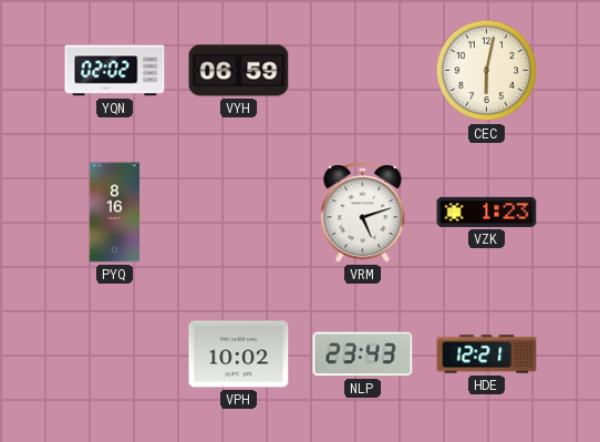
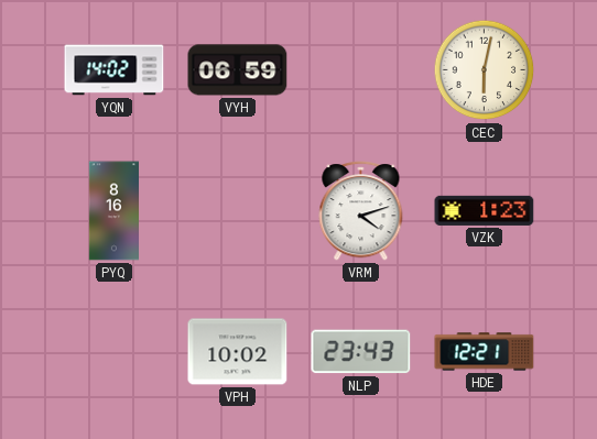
YQN: 02:02 -> 14:02
VRM: 5:12 -> 4:12
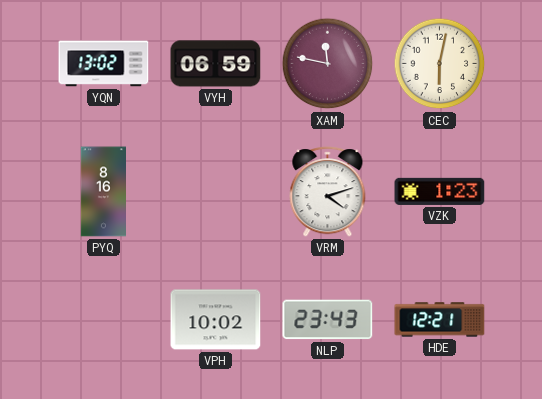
YQN: 14:02 -> 13:02
XAM: none -> 11:47
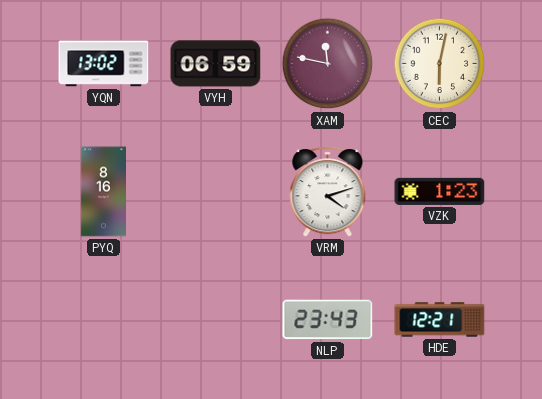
VPH: 10:02 -> none
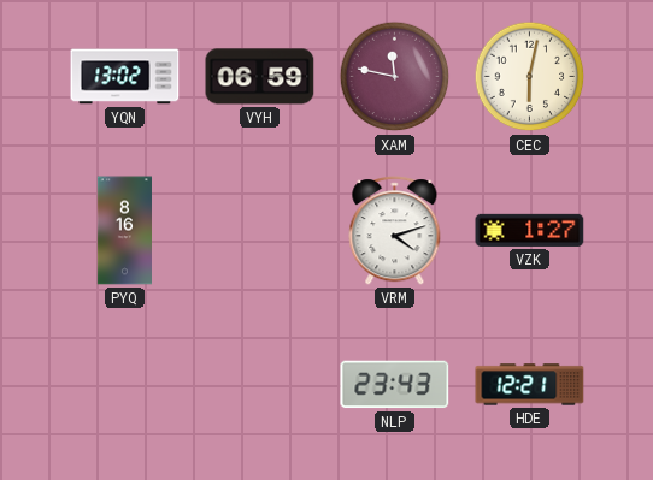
VZK: 1:23 -> 1:27
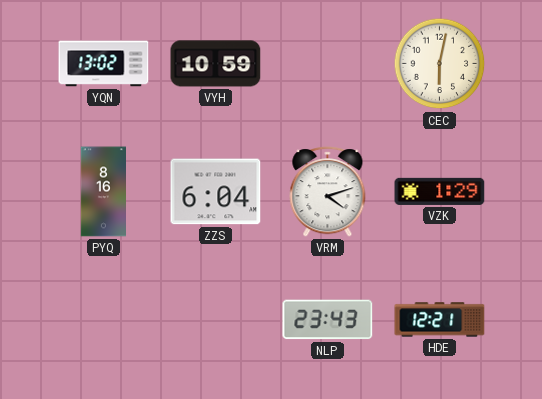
VYH: 06:59 -> 10:59
XAM: 11:47 -> none
ZZS: none -> 6:04
VZK: 1:27 -> 1:29
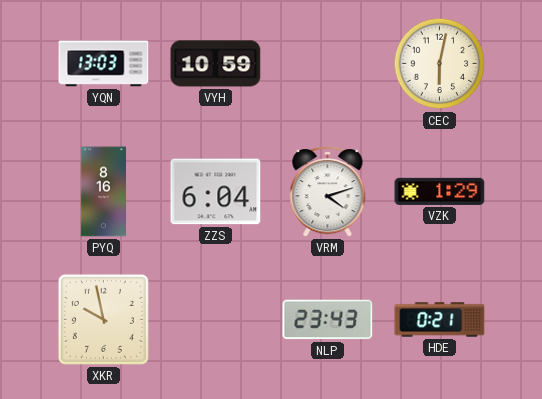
YQN: 13:02 -> 13:03
XKR: none -> 9:58
HDE: 12:21 -> 0:21
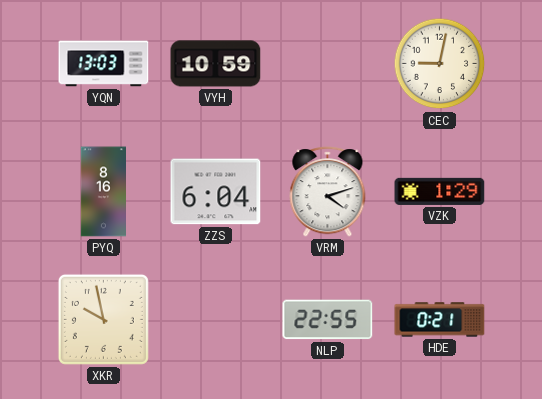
CEC: 6:02 -> 9:02
NLP: 23:43 -> 22:55
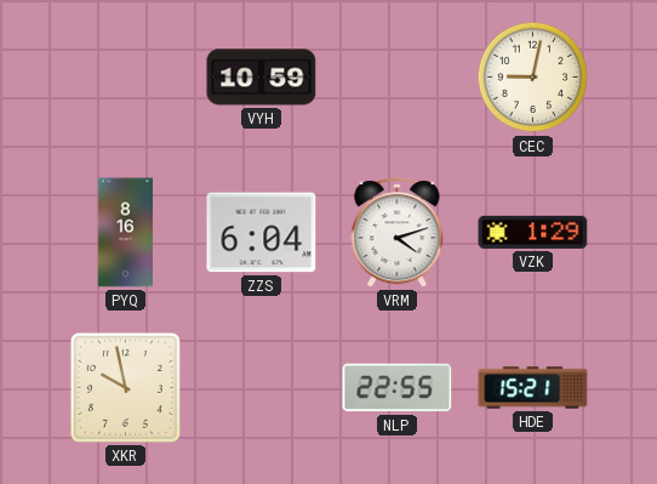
YQN: 13:03 -> none
HDE: 0:21 -> 15:21
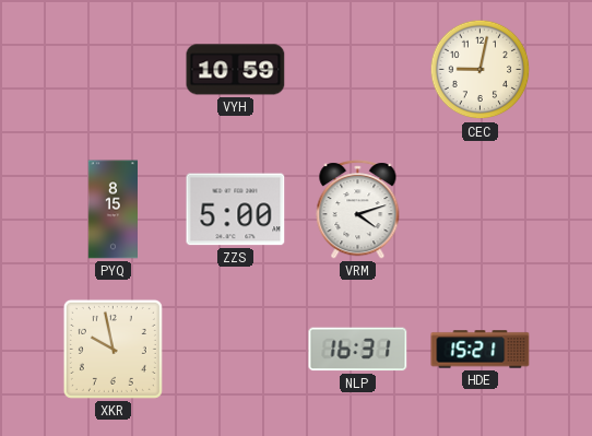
PYQ: 8:16 -> 8:15
ZZS: 6:04 -> 5:00
VZK: 1:29 -> none
NLP: 22:55 -> 16:31
